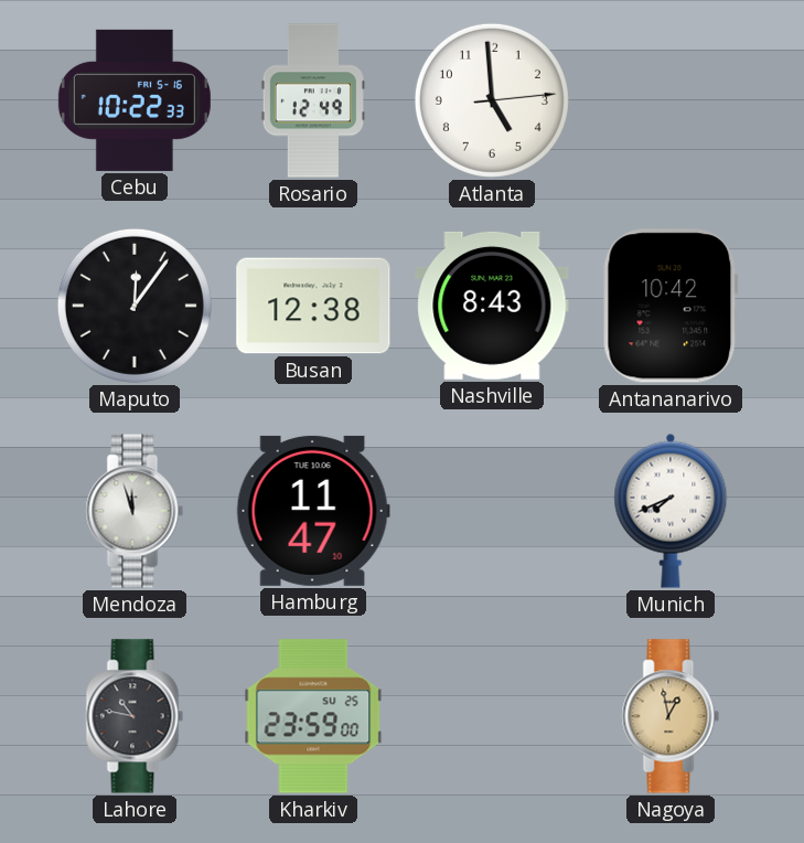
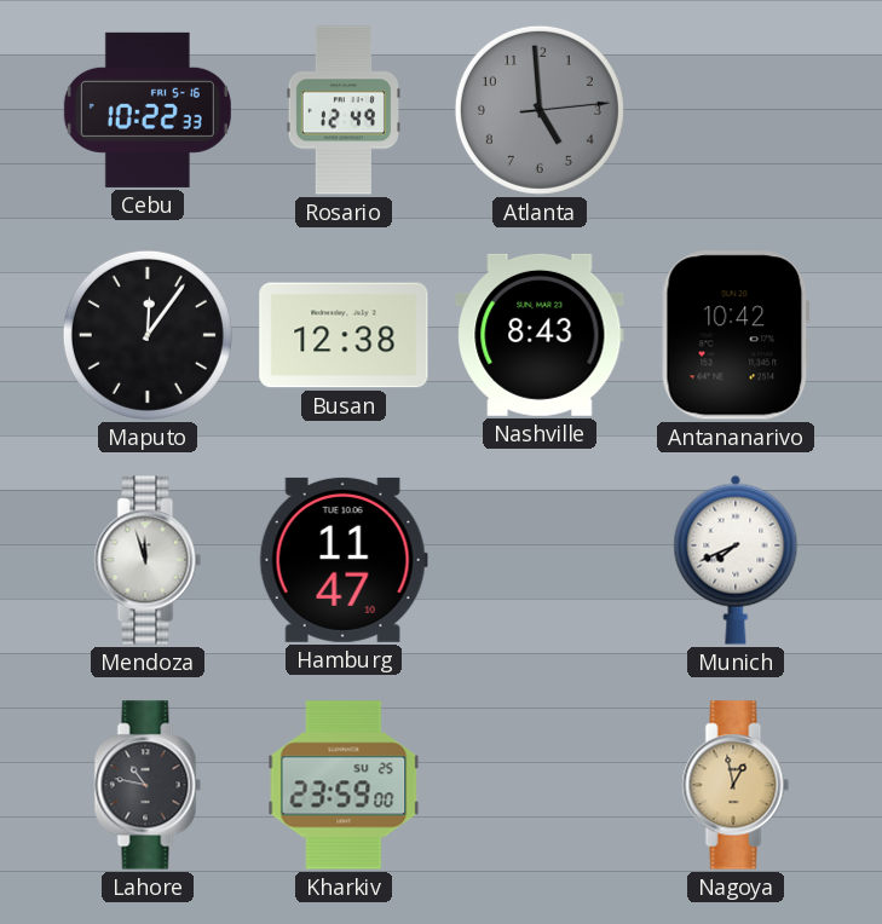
Atlanta dial: white -> grey
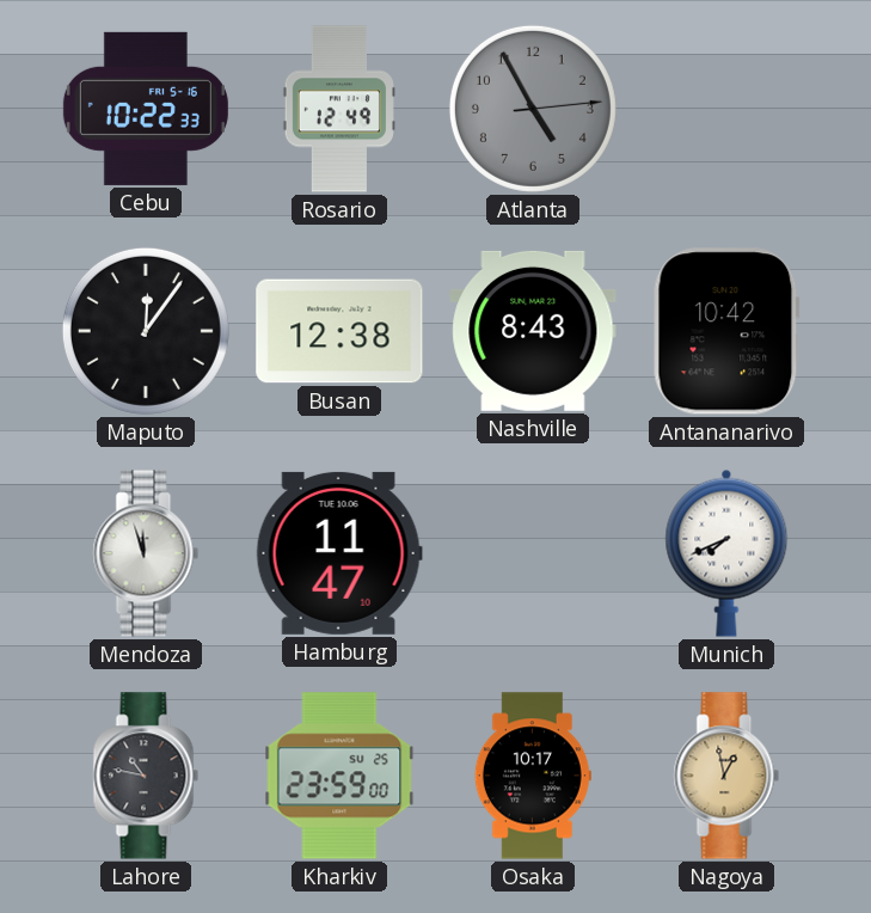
Atlanta: 4:59 -> 4:55
Osaka: none -> 10:17
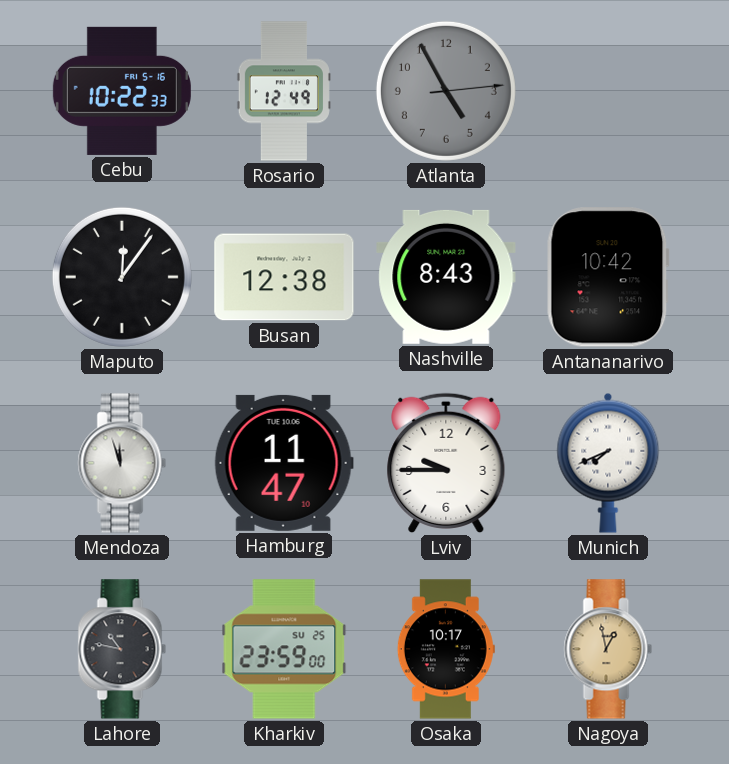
Lviv: none -> 9:45
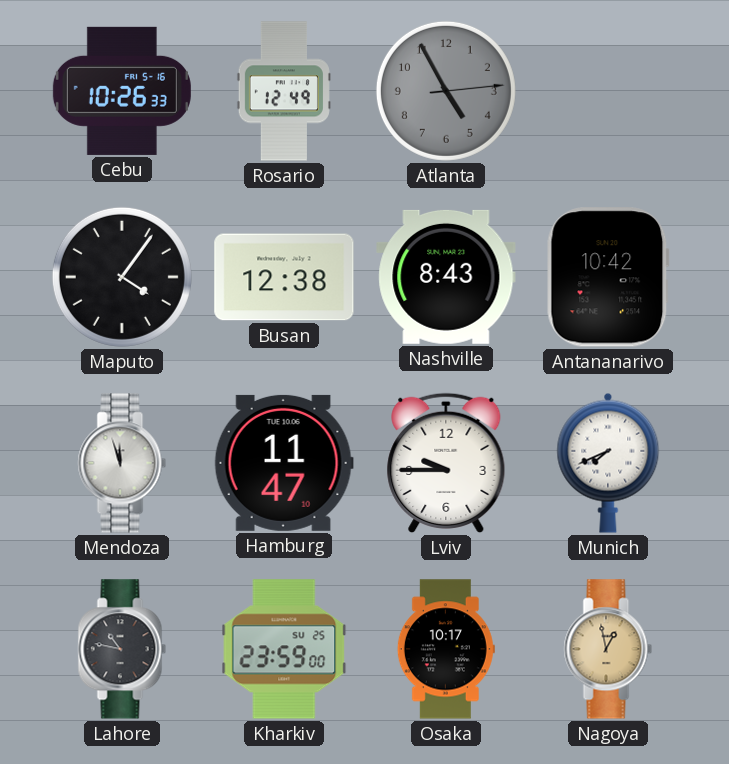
Cebu: 10:22 -> 10:26
Maputo: 12:06 -> 4:06
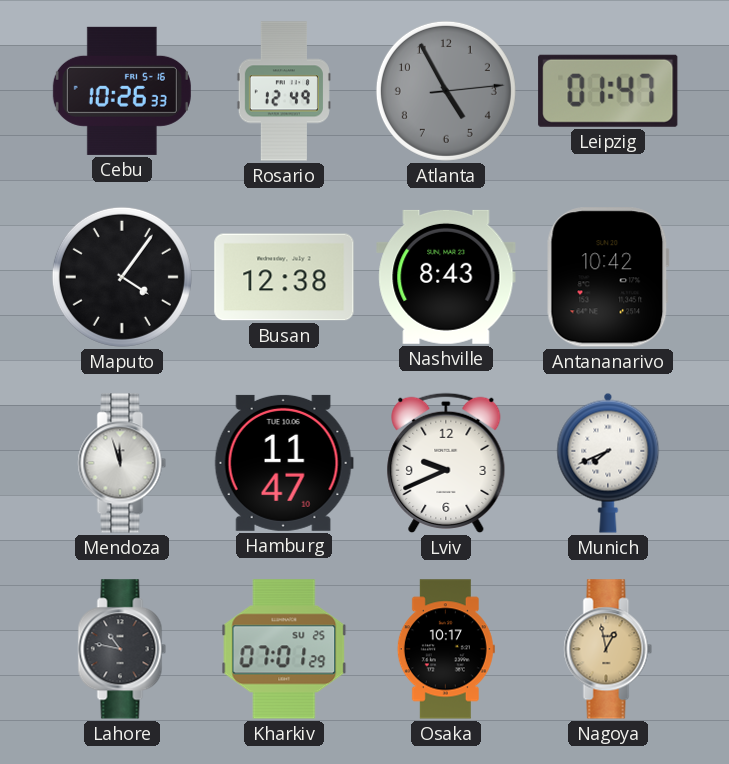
Leipzig: none -> 01:47
Lviv: 9:45 -> 9:41
Kharkiv: 23:59 -> 07:01
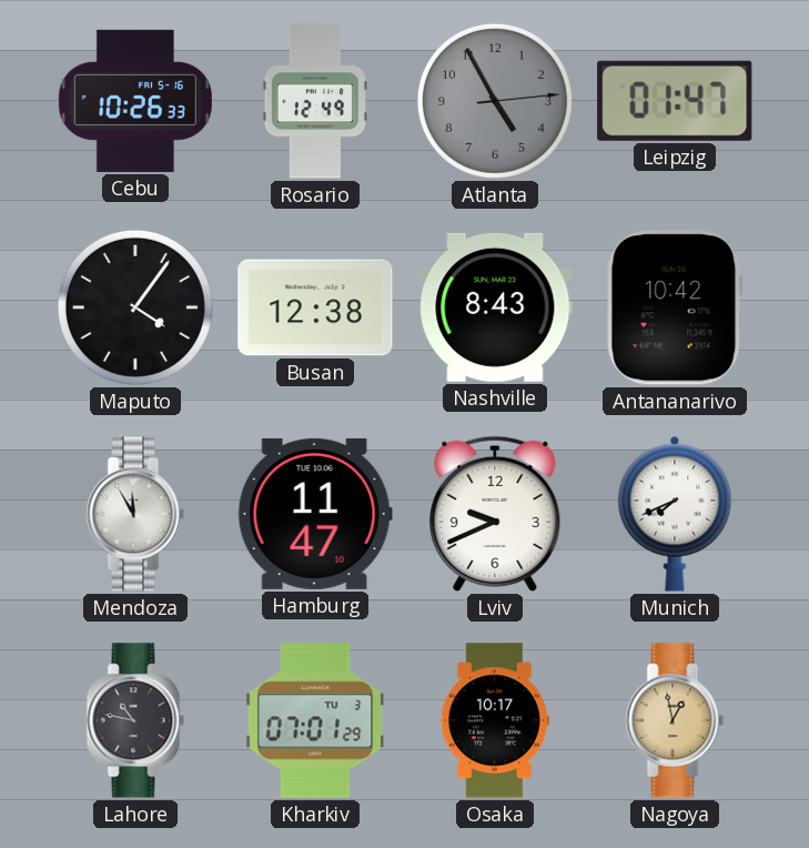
Mendoza: 11:57 -> 11:55
Kharkiv date: SU 25 -> TU 3
